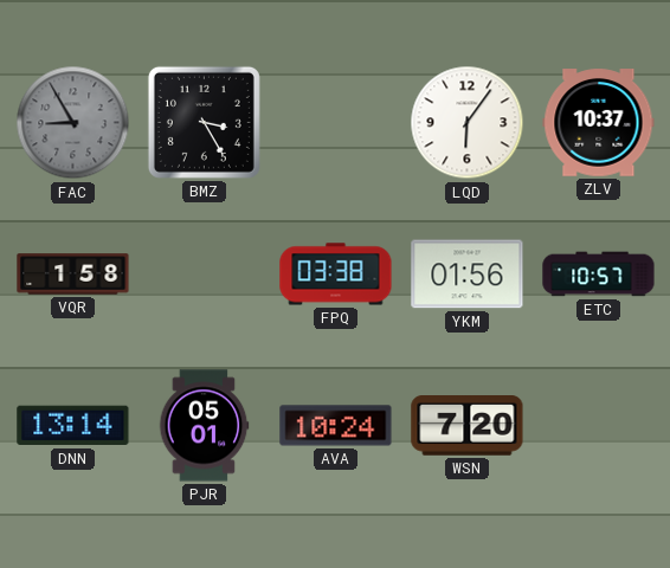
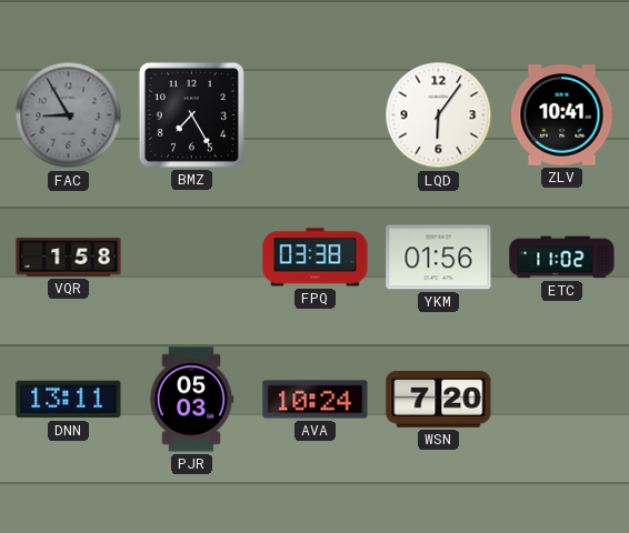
BMZ: 3:25 -> 7:25
ZLV: 10:37 -> 10:41
ETC: 10:57 -> 11:02
DNN: 13:14 -> 13:11
PJR: 05:01 -> 05:03
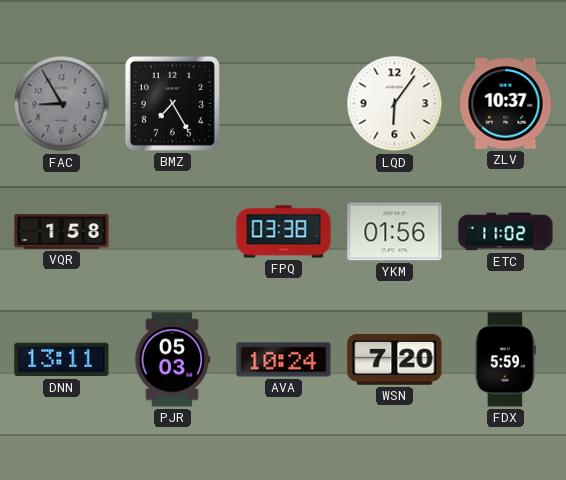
ZLV: 10:41 -> 10:37
FDX: none -> 5:59
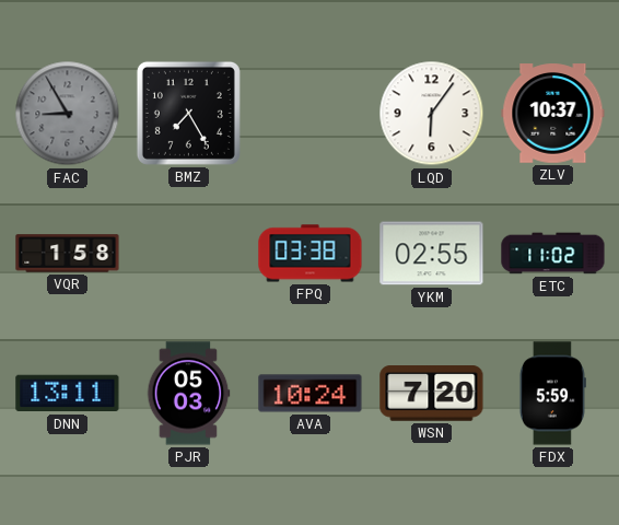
YKM: 01:56 -> 02:55
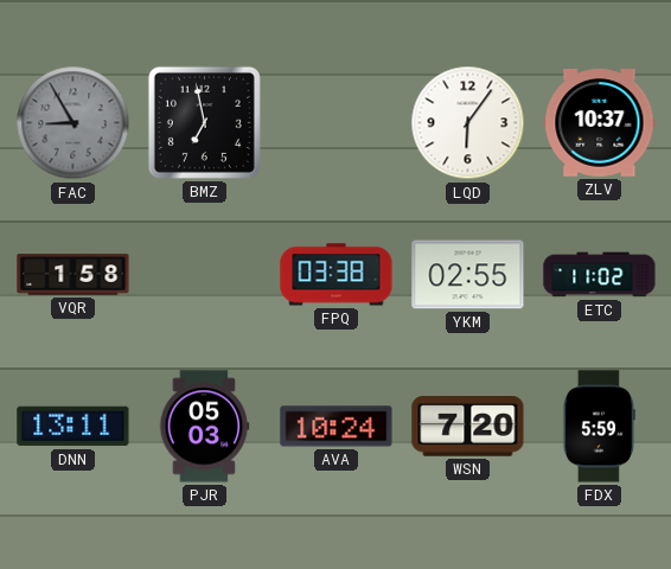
BMZ: 7:25 -> 6:58
